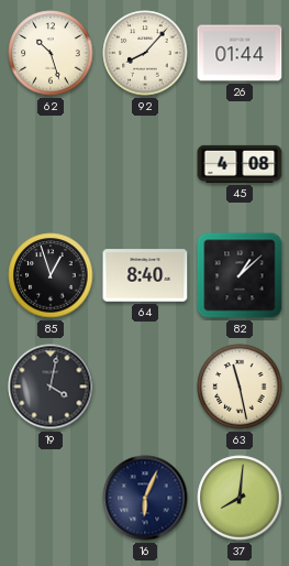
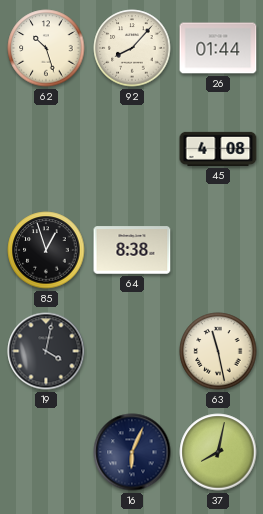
64: 8:40 -> 8:38
82: 1:08 -> none
37: 8:01 -> 8:02
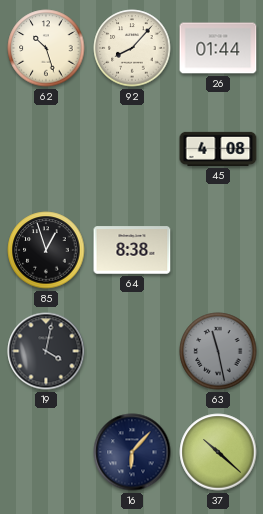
63 dial: cream -> grey
16: 6:04 -> 6:07
37: 8:02 -> 10:22
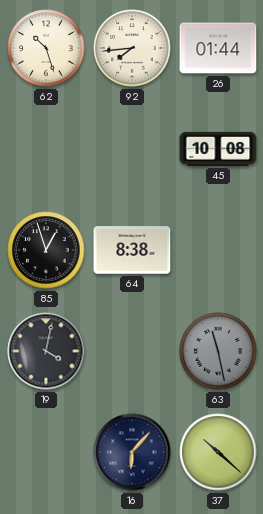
92: 8:07 -> 7:44
45: 4:08 -> 10:08
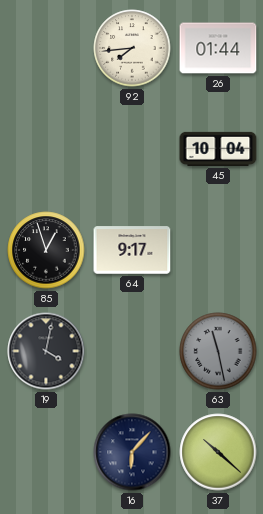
62: 10:27 -> none
45: 10:08 -> 10:04
64: 8:38 -> 9:17
